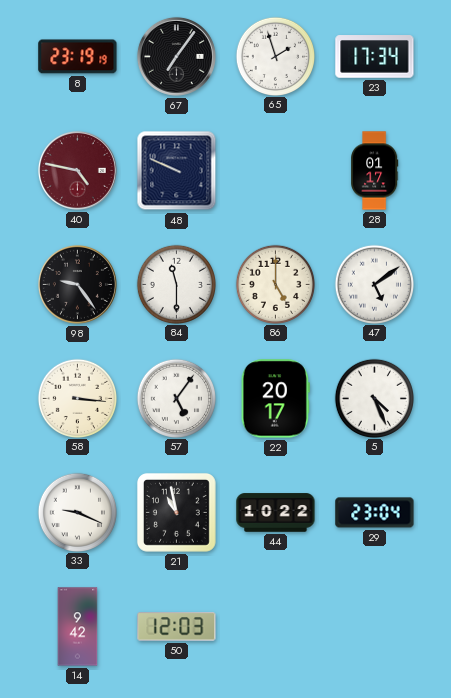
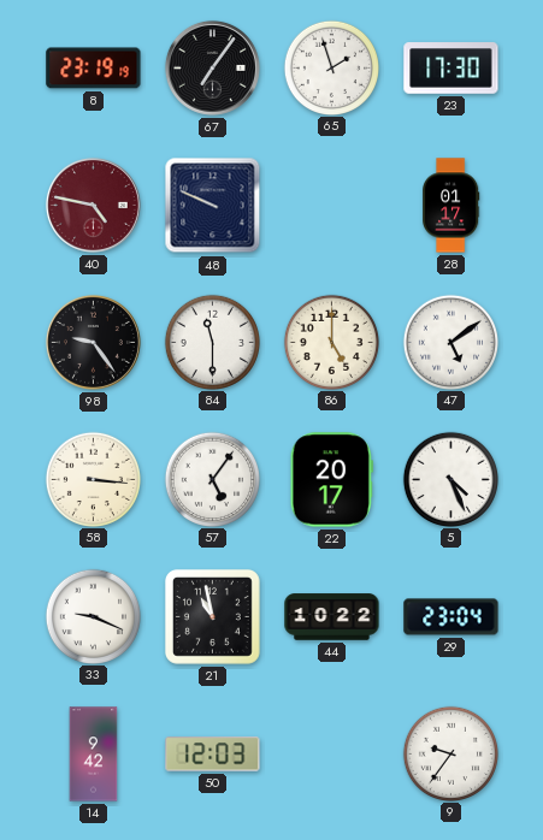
23: 17:34 -> 17:30
9: none -> 9:36
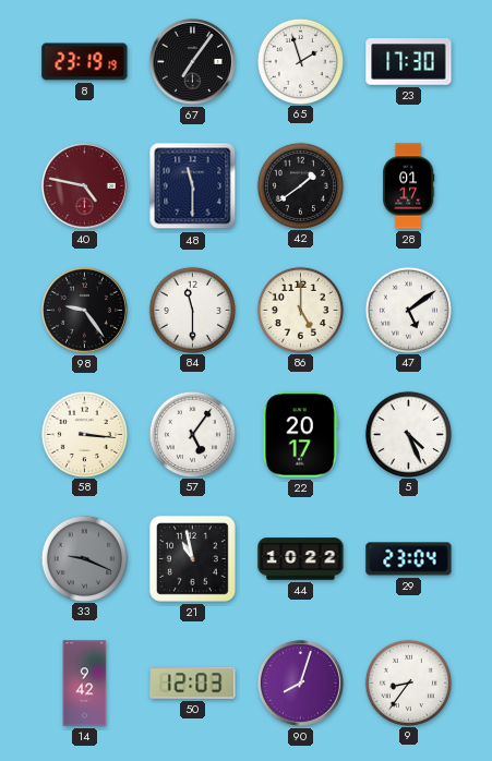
48: 9:49 -> 11:30
42: none -> 1:39
33 dial: white -> grey
90: none -> 8:03
9: 9:36 -> 8:36
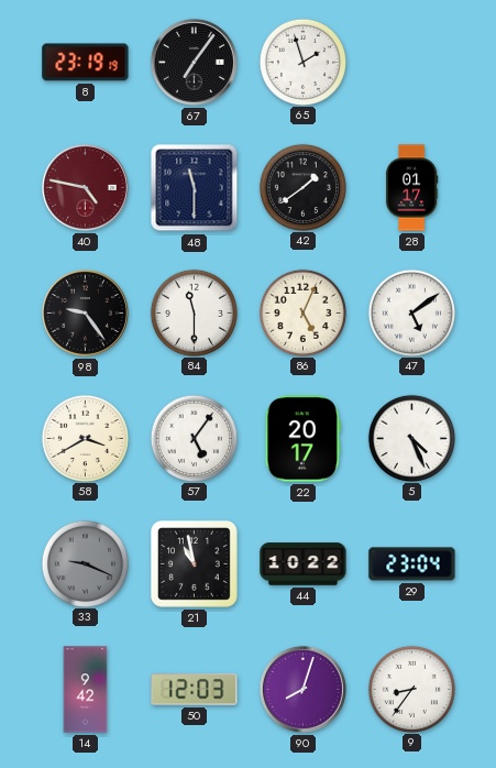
23: 17:30 -> none
86: 5:00 -> 5:04
58: 3:16 -> 3:40
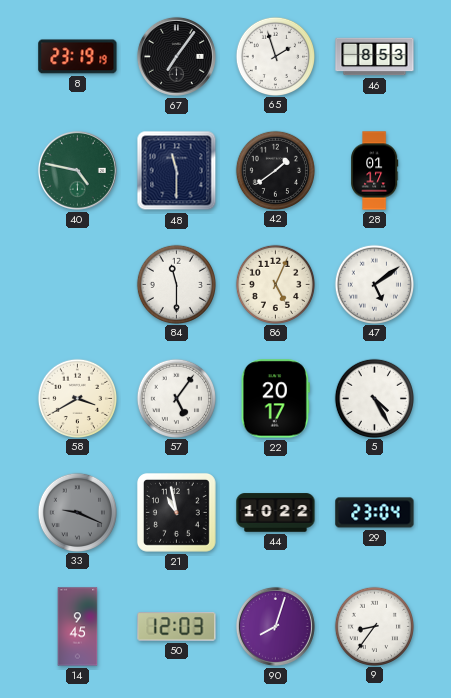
46: none -> 8:53
40 dial: burgundy -> green
98: 9:24 -> none
5: 4:26 -> 4:25
14: 9:42 -> 9:45
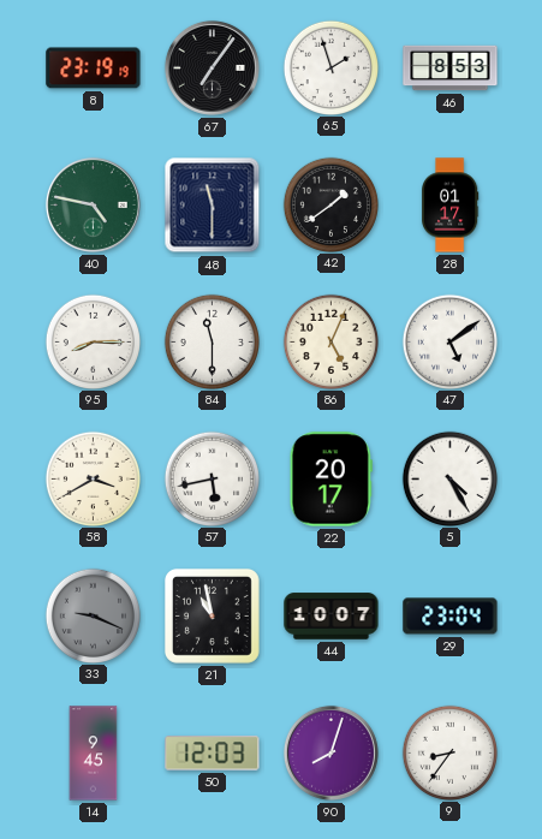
95: none -> 8:15
57: 5:06 -> 5:43
44: 10:22 -> 10:07
